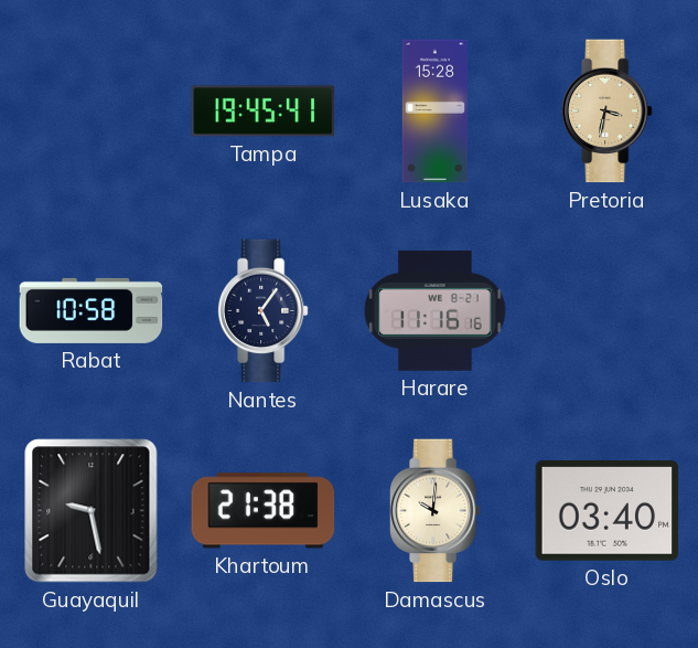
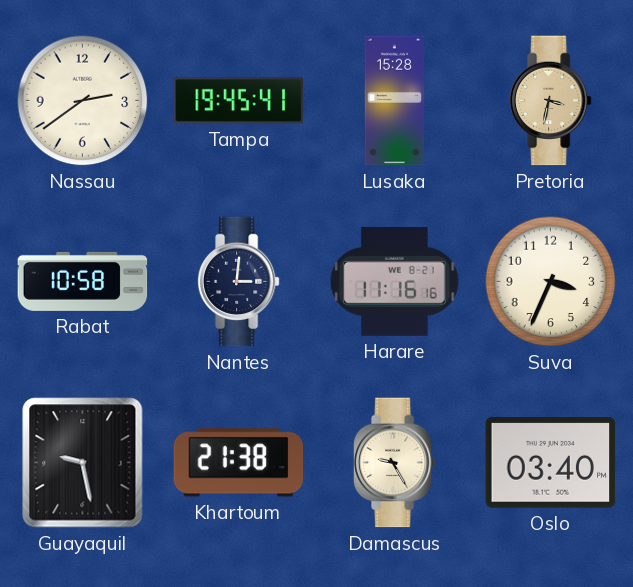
Nassau: none -> 2:39
Nantes: 5:06 -> 3:01
Suva: none -> 3:34
Damascus: 10:01 -> 9:25
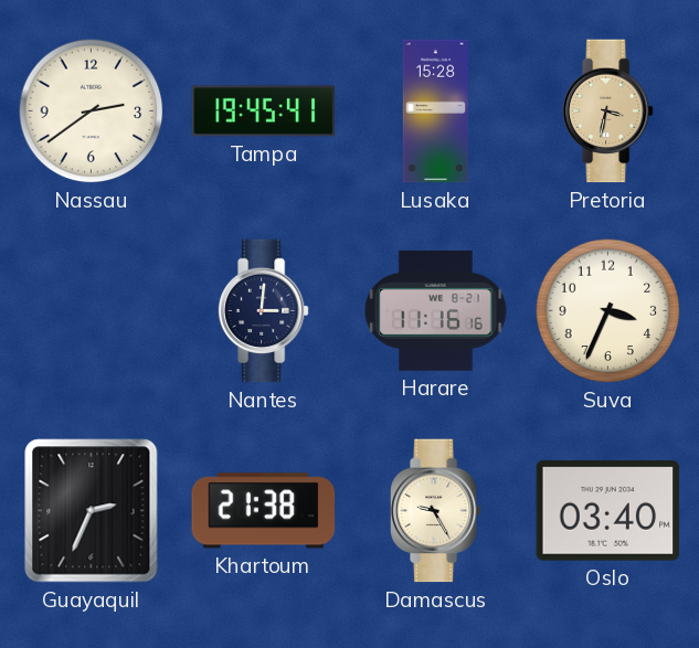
Rabat: 10:58 -> none
Guayaquil: 9:28 -> 2:34
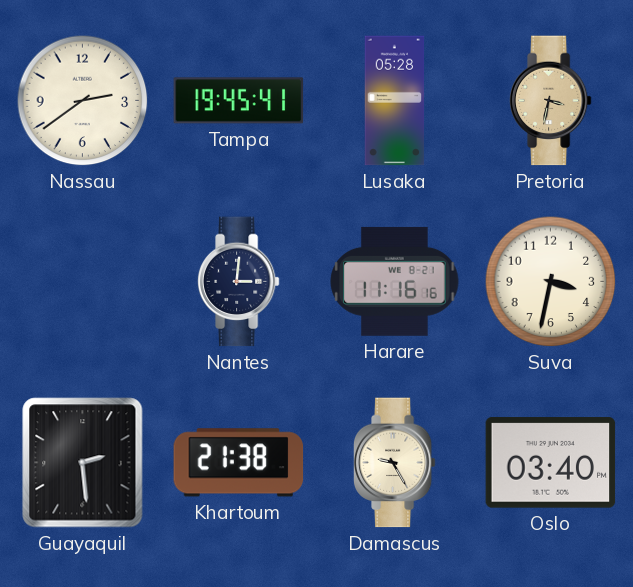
Lusaka: 15:28 -> 05:28
Suva: 3:34 -> 3:32
Guayaquil: 2:34 -> 2:29
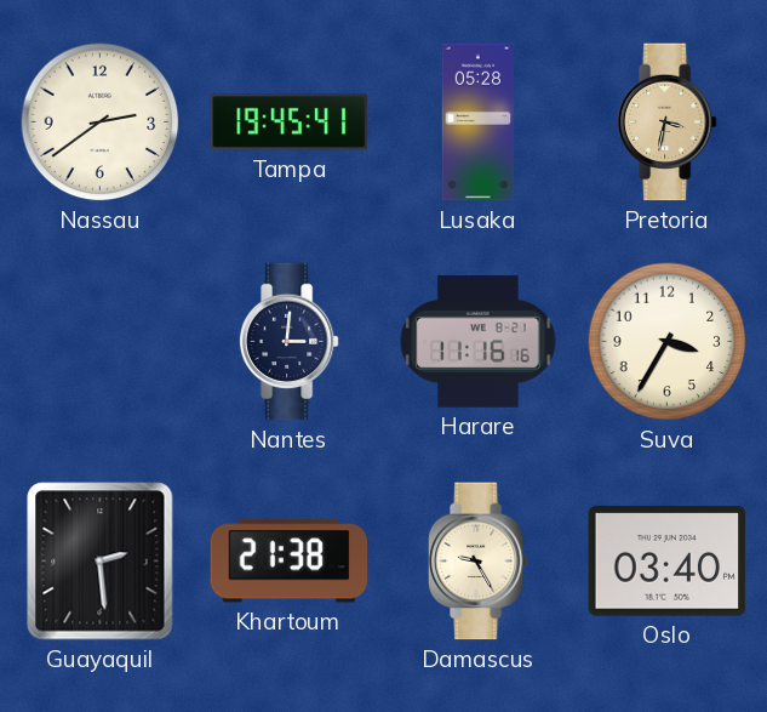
Suva: 3:32 -> 3:35
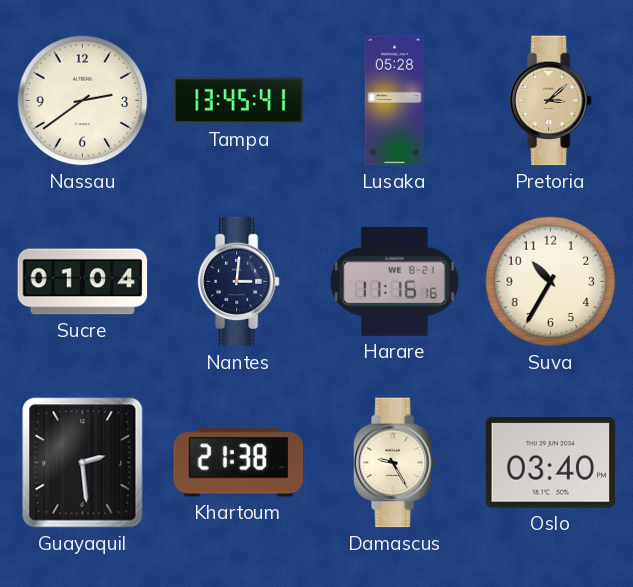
Tampa: 19:45 -> 13:45
Pretoria: 3:32 -> 3:08
Sucre: none -> 01:04
Suva: 3:35 -> 10:35
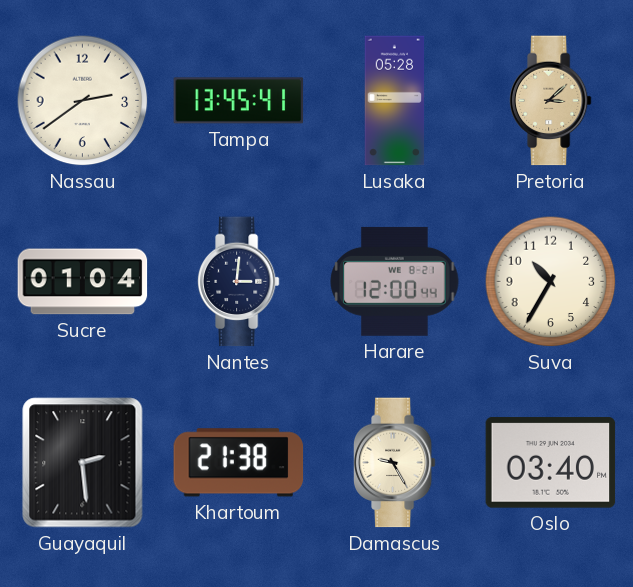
Harare: 11:16 -> 12:00
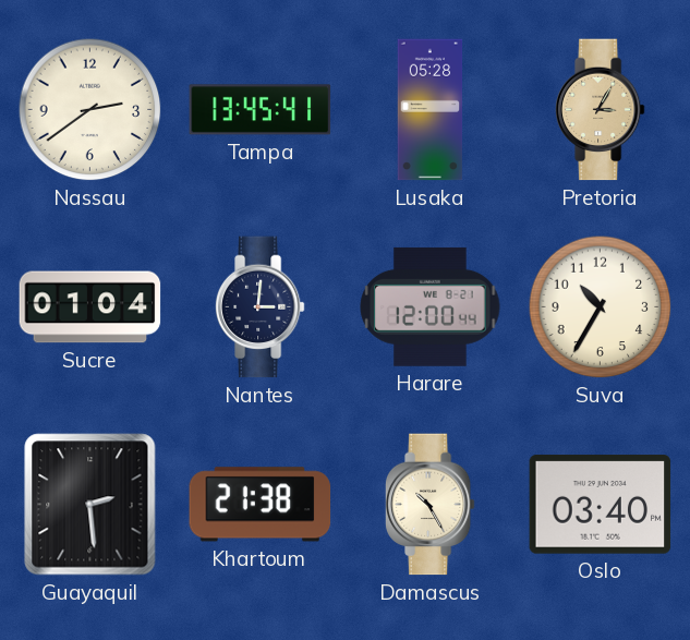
Pretoria: 3:08 -> 3:05
Damascus: 9:25 -> 10:25
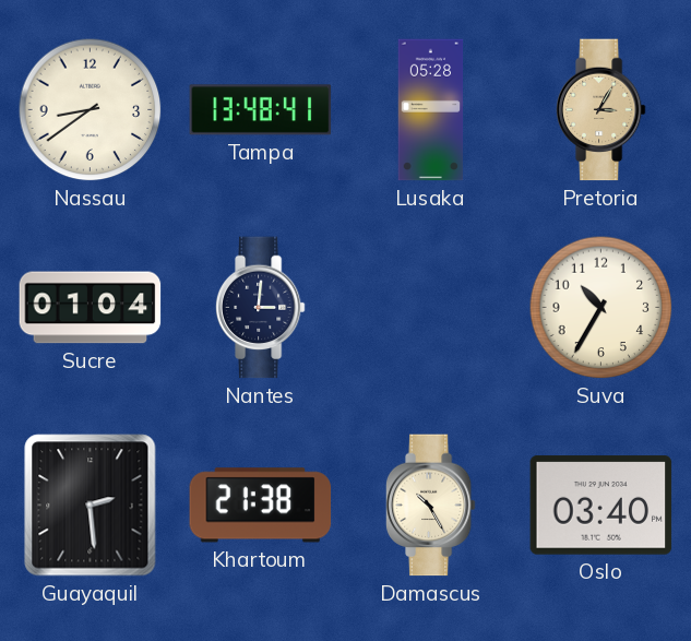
Nassau: 2:39 -> 8:39
Tampa: 13:45 -> 13:48
Harare: 12:00 -> none
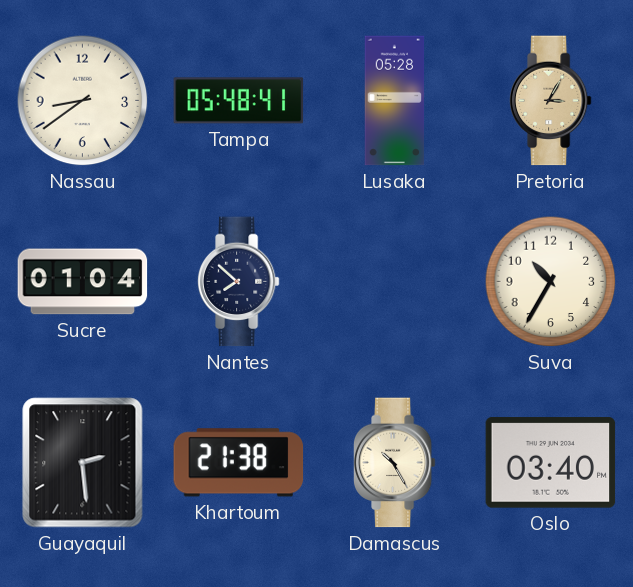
Tampa: 13:48 -> 05:48
Nantes: 3:01 -> 7:52
